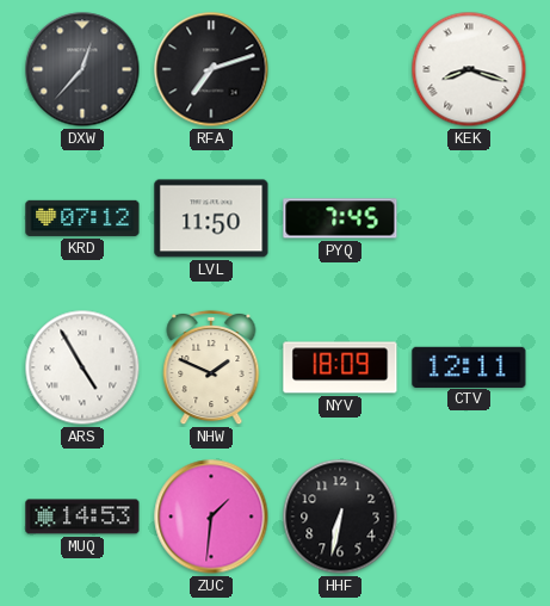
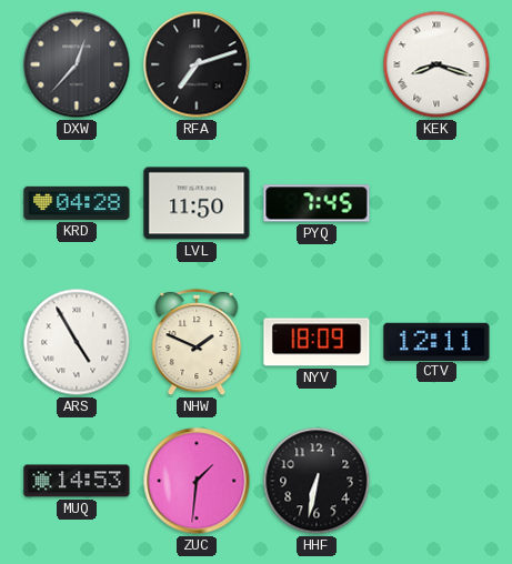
KRD: 07:12 -> 04:28
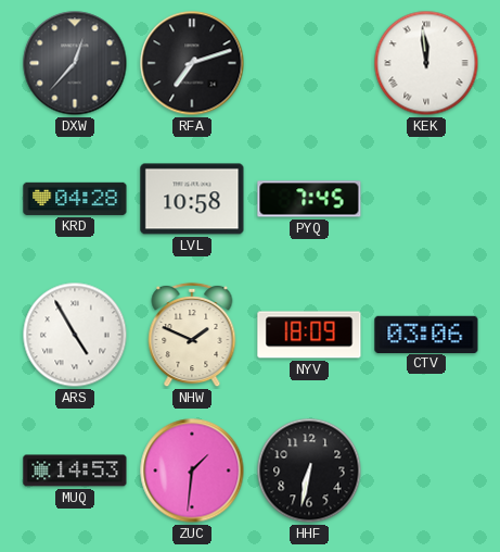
KEK: 8:18 -> 11:59
LVL: 11:50 -> 10:58
CTV: 12:11 -> 03:06
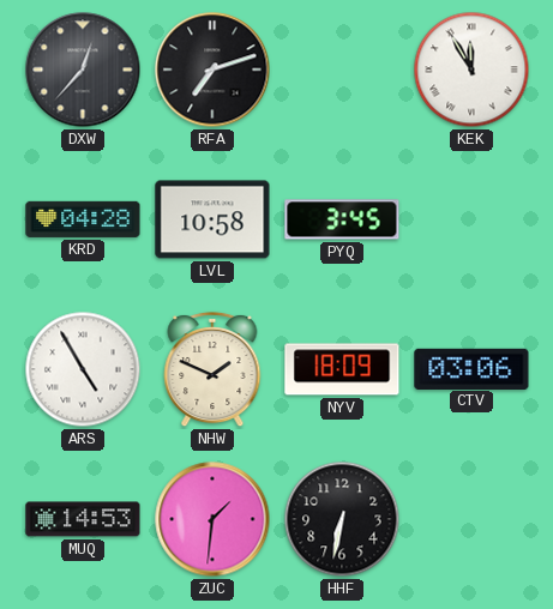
KEK: 11:59 -> 11:55
PYQ: 7:45 -> 3:45
